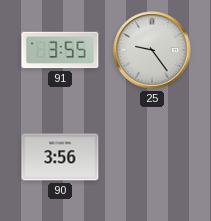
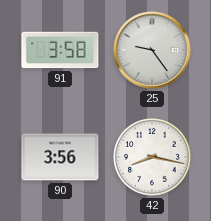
91: 3:55 -> 3:58
42: none -> 8:17
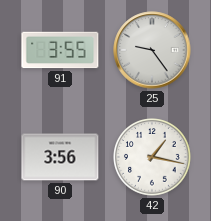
91: 3:58 -> 3:55
42: 8:17 -> 1:17
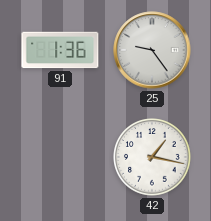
91: 3:55 -> 1:36
90: 3:56 -> none
